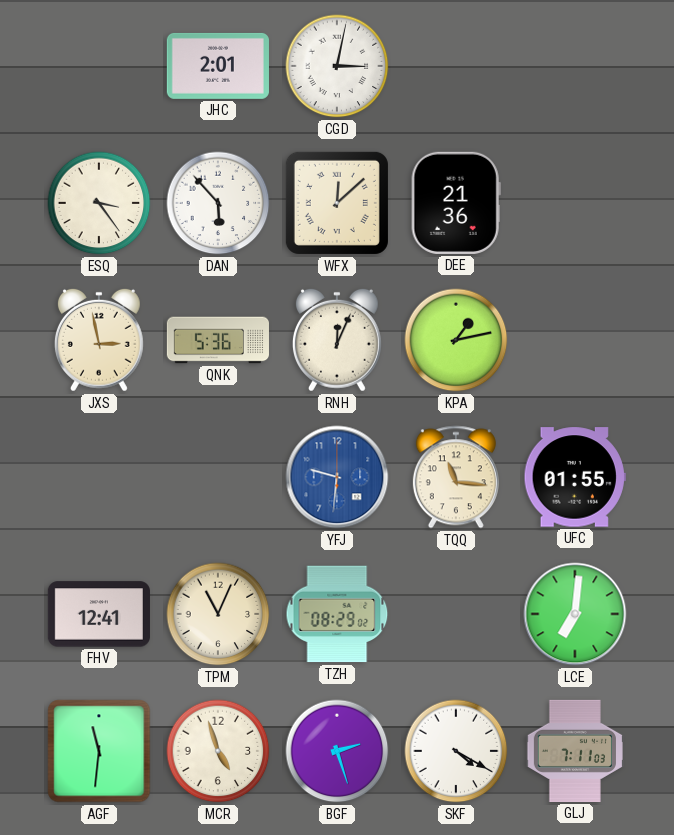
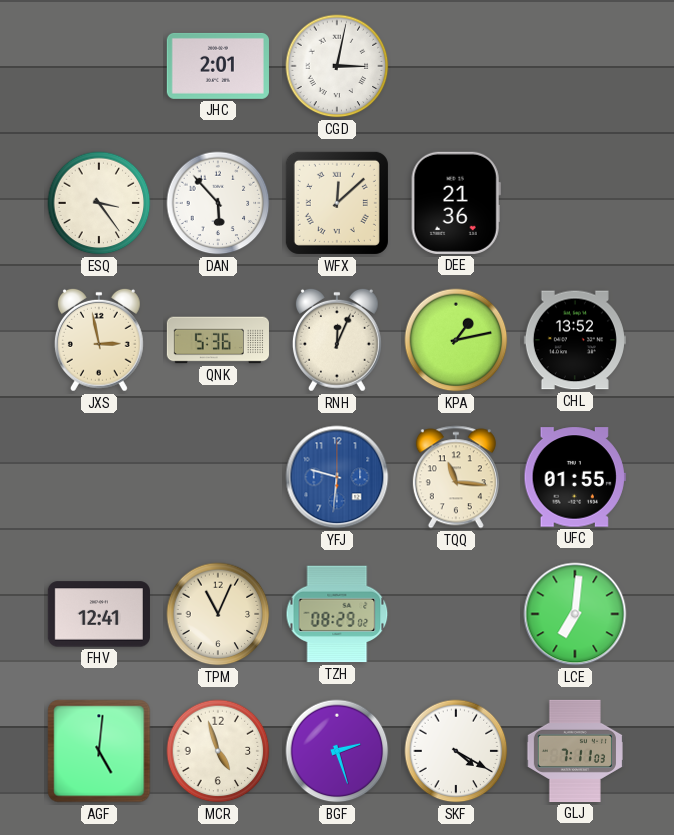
CHL: none -> 13:52
AGF: 11:31 -> 5:01
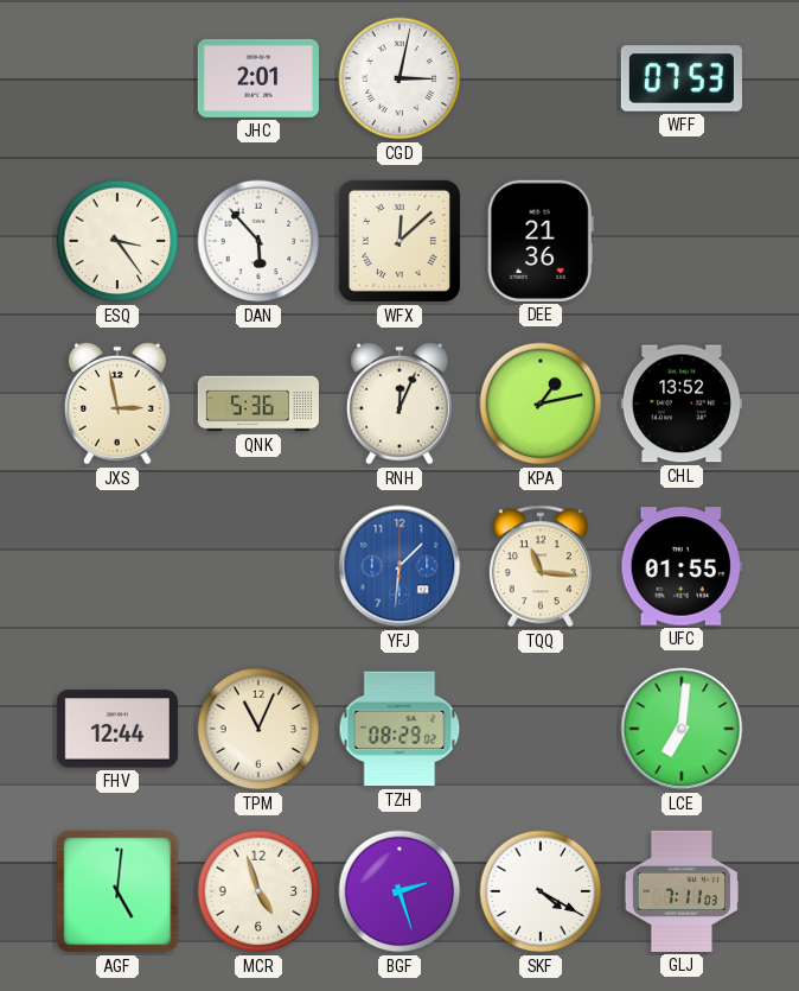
WFF: none -> 07:53
YFJ: 9:31 -> 1:31
FHV: 12:41 -> 12:44
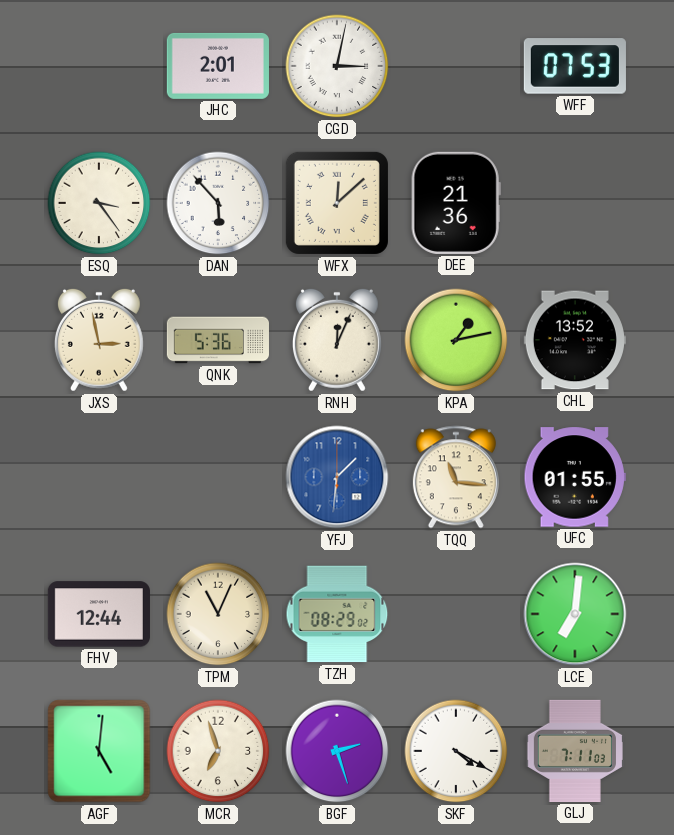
MCR: 4:57 -> 6:57
